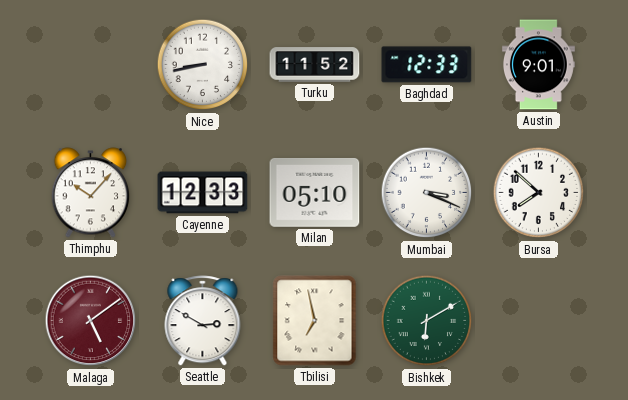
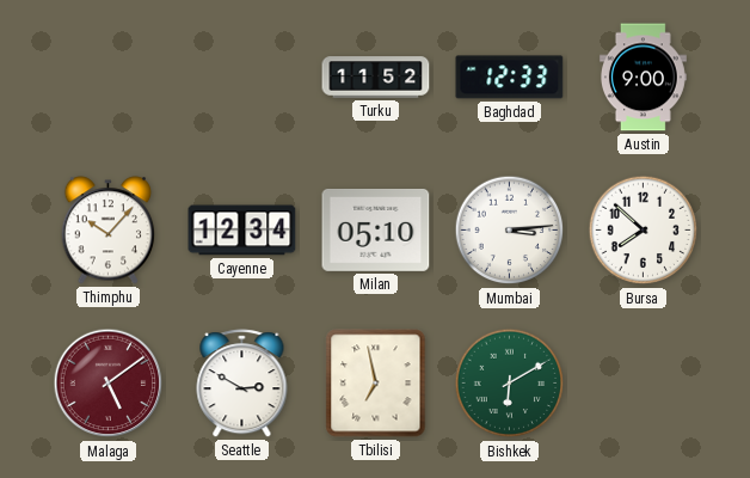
Nice: 8:43 -> none
Austin: 9:01 -> 9:00
Cayenne: 12:33 -> 12:34
Mumbai: 3:19 -> 3:14
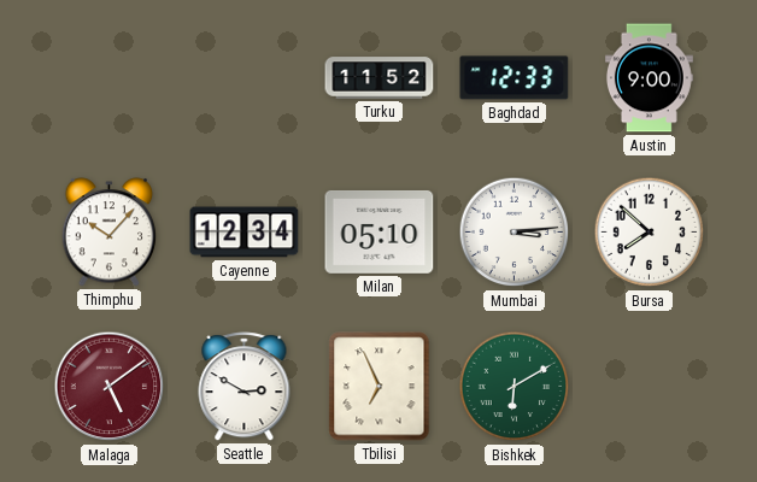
Tbilisi: 6:58 -> 6:56
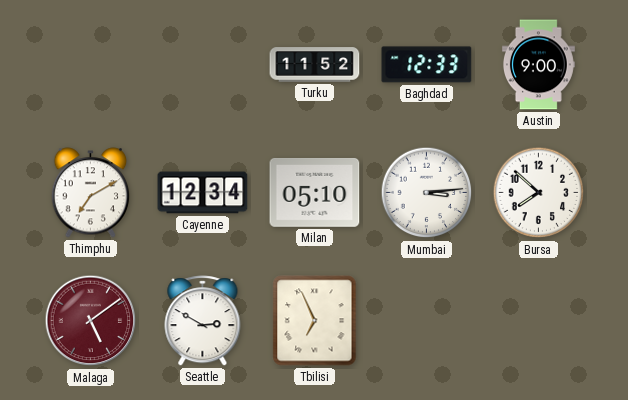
Thimphu: 10:07 -> 7:10
Bishkek: 6:10 -> none
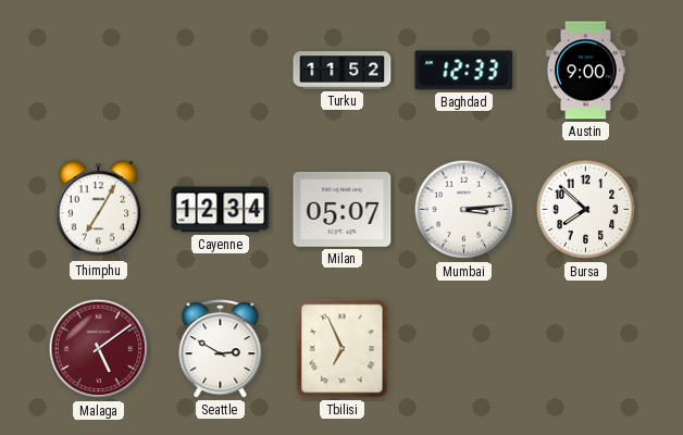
Thimphu: 7:10 -> 7:05
Milan: 05:10 -> 05:07
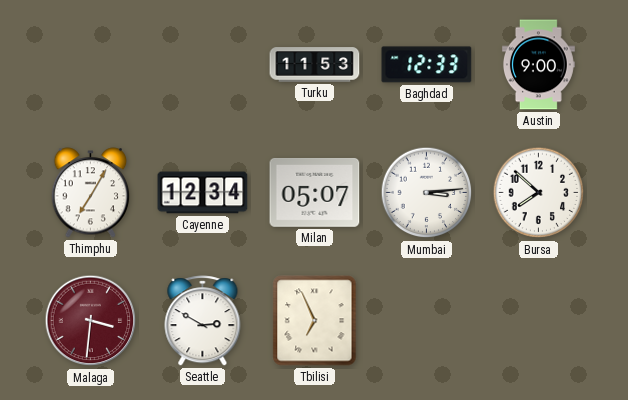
Turku: 11:52 -> 11:53
Malaga: 5:09 -> 3:31
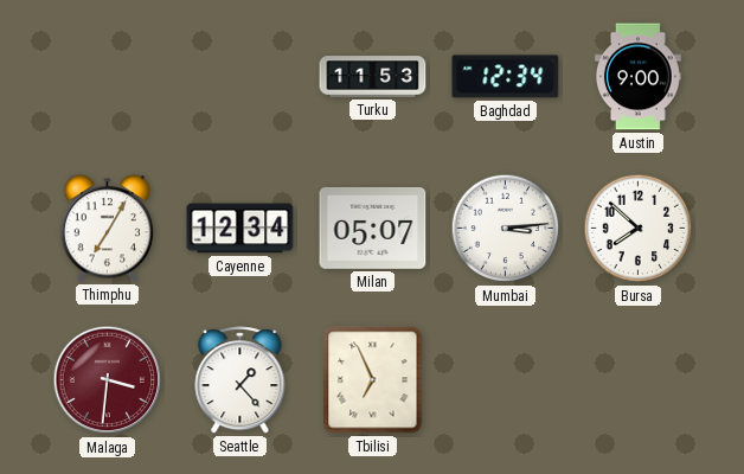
Baghdad: 12:33 -> 12:34
Seattle: 2:50 -> 1:23
